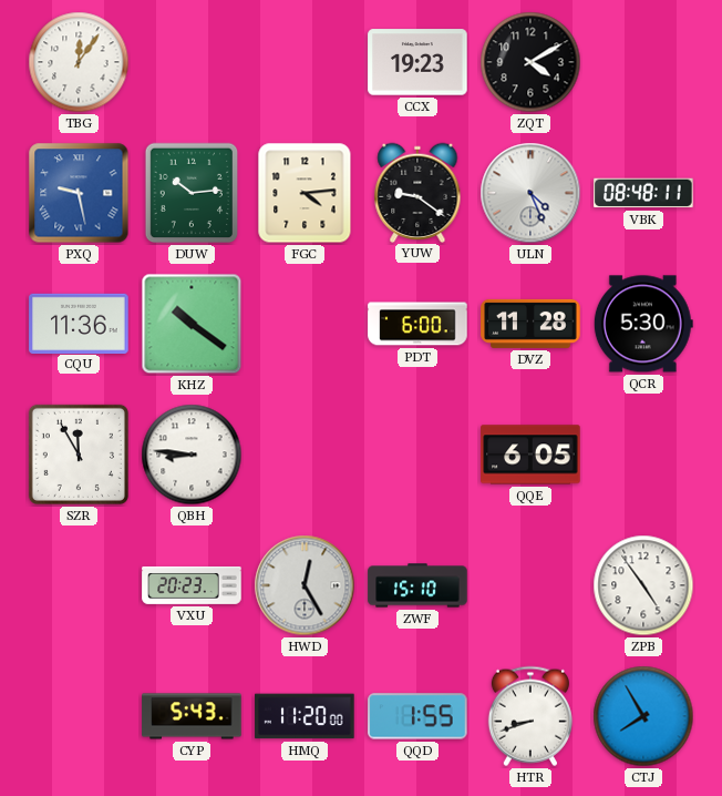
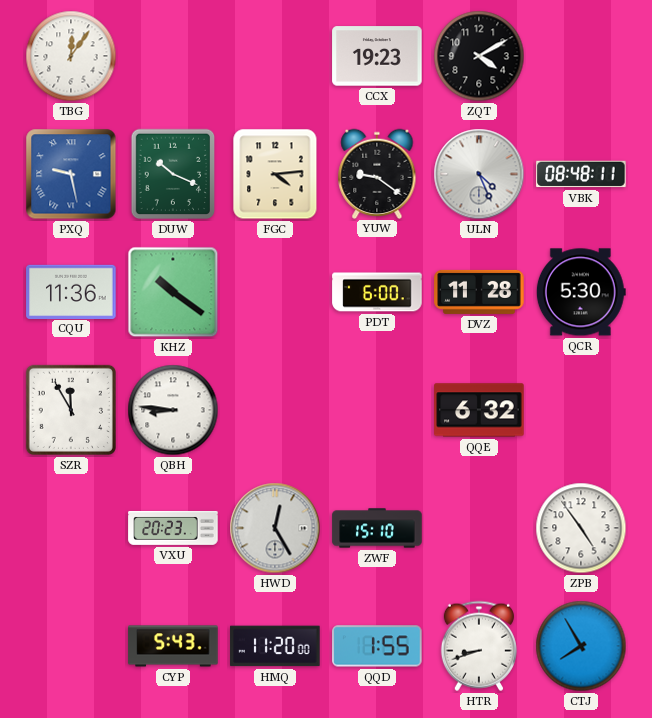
DUW: 10:14 -> 10:19
QQE: 6:05 -> 6:32
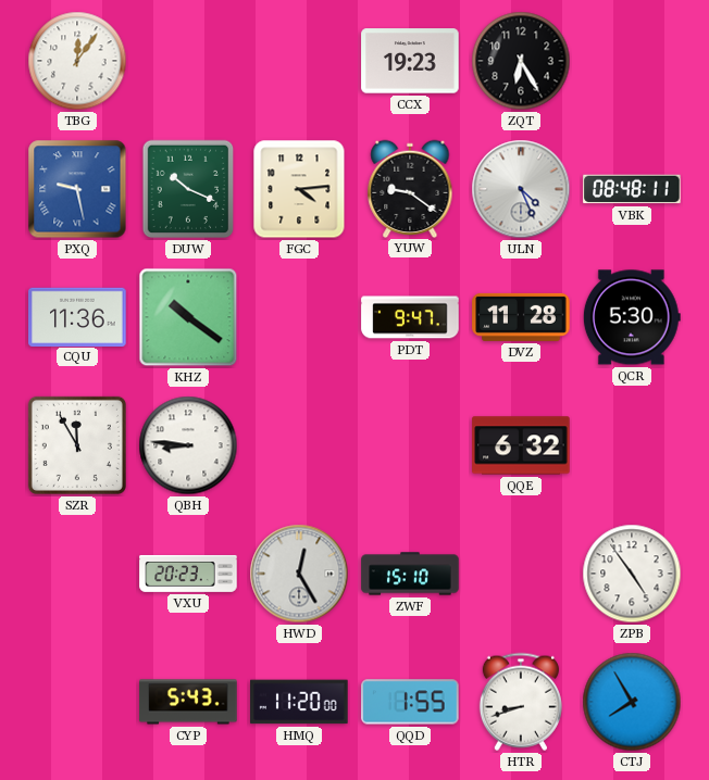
ZQT: 4:10 -> 6:25
PDT: 6:00 -> 9:47
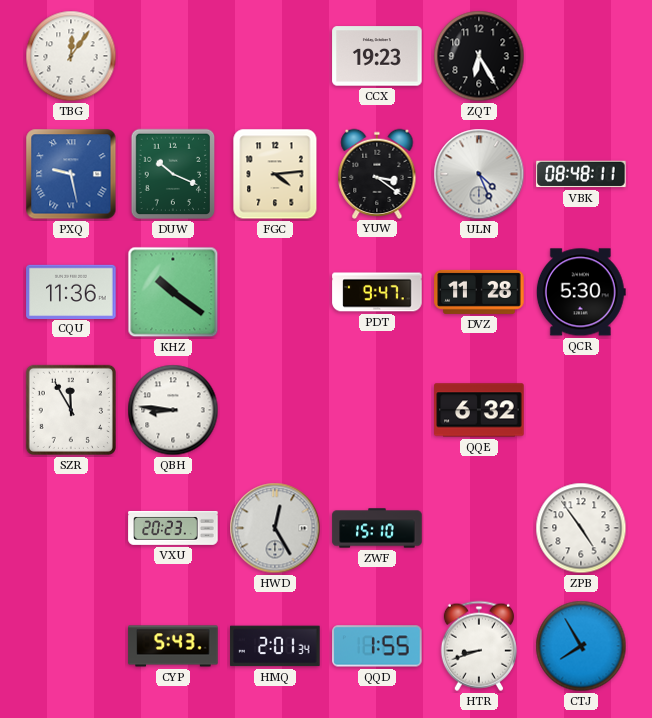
YUW: 9:21 -> 3:21
HMQ: 11:20 -> 2:01
